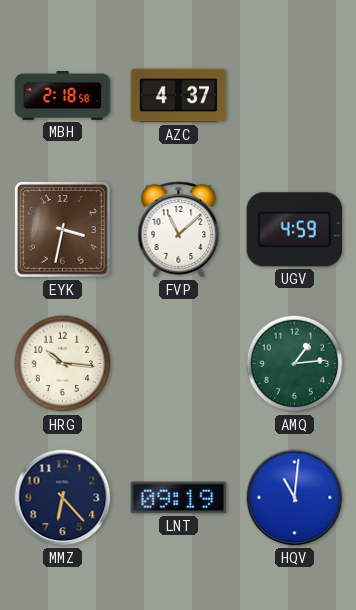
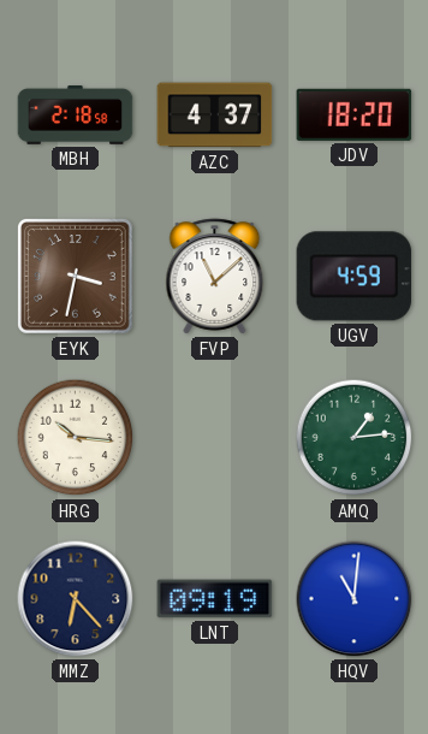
JDV: none -> 18:20
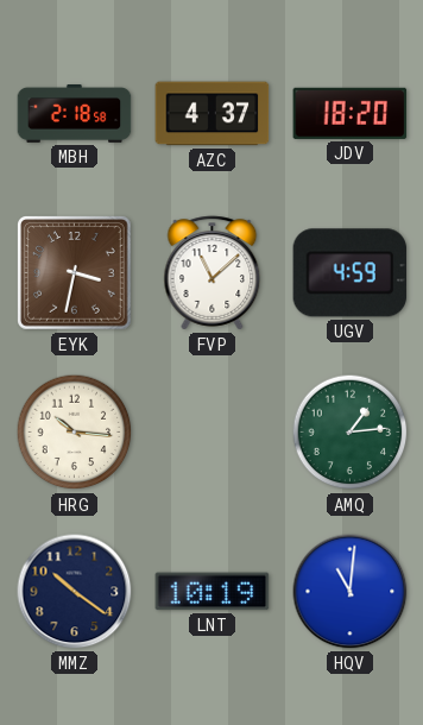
MMZ: 6:23 -> 10:21
LNT: 09:19 -> 10:19
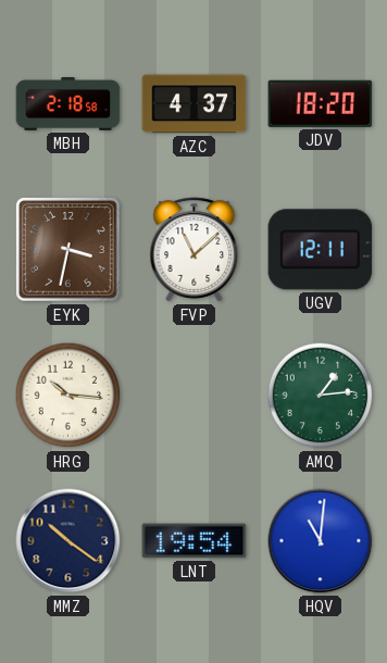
UGV: 4:59 -> 12:11
LNT: 10:19 -> 19:54
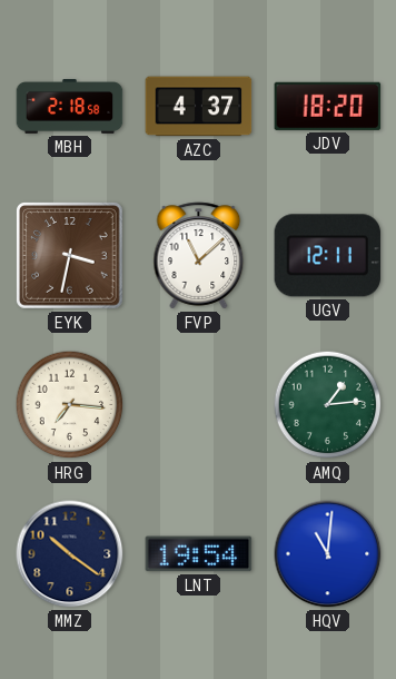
HRG: 10:16 -> 7:16
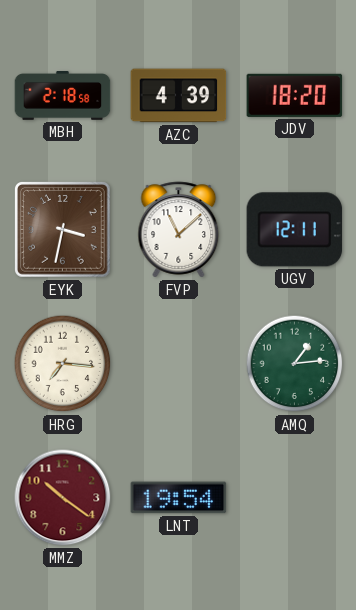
AZC: 4:37 -> 4:39
MMZ dial: navy -> burgundy
HQV: 11:01 -> none
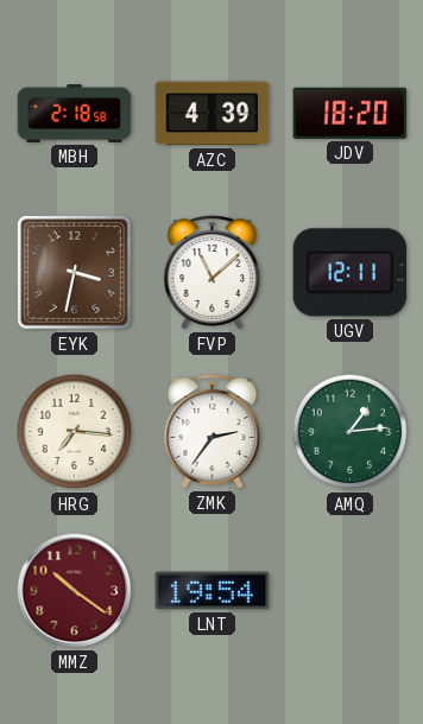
ZMK: none -> 2:36
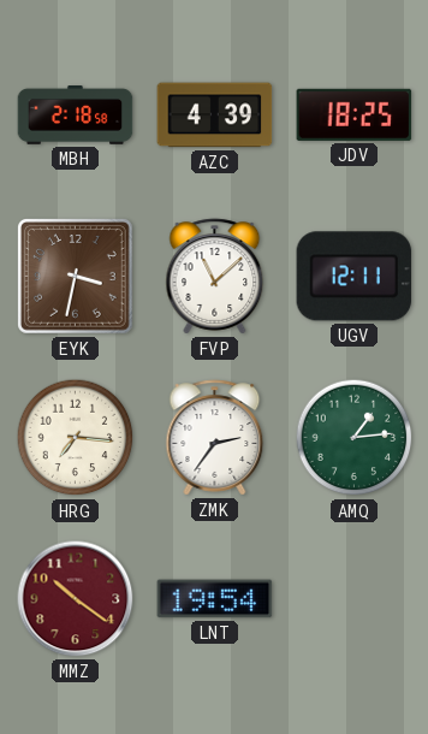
JDV: 18:20 -> 18:25
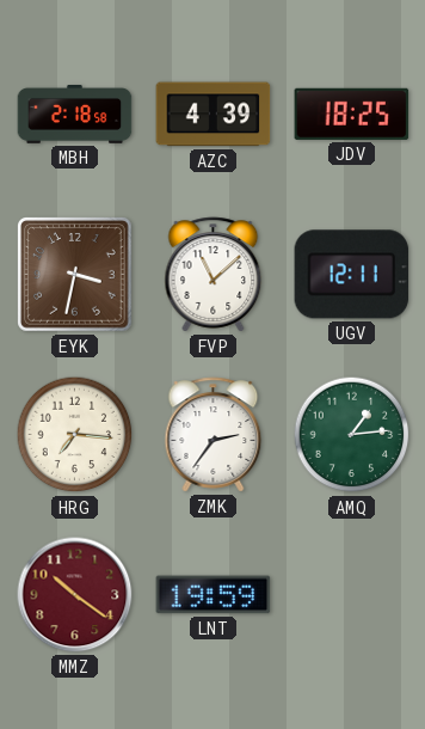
LNT: 19:54 -> 19:59
